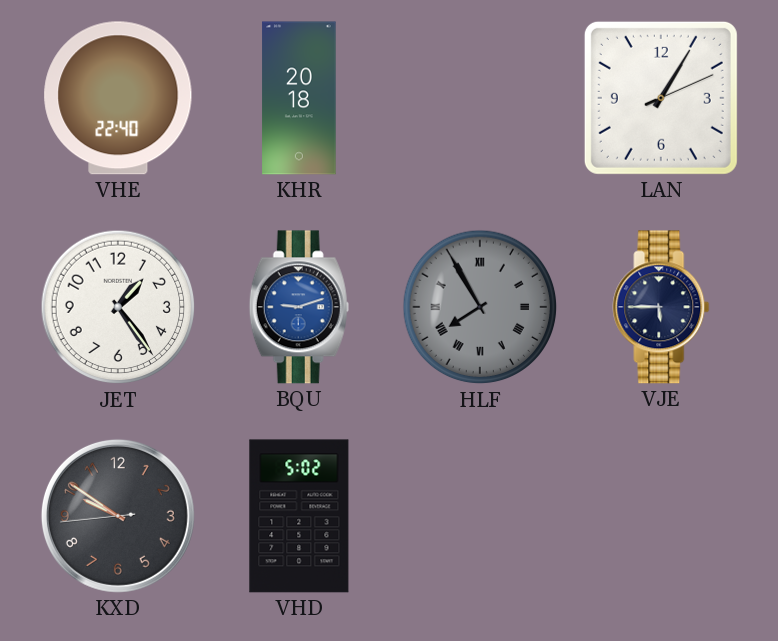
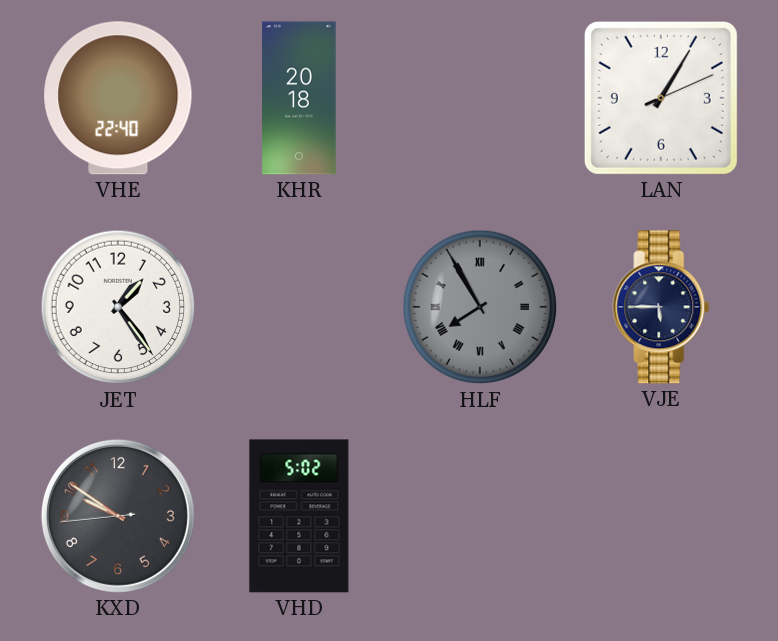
BQU: 9:12 -> none
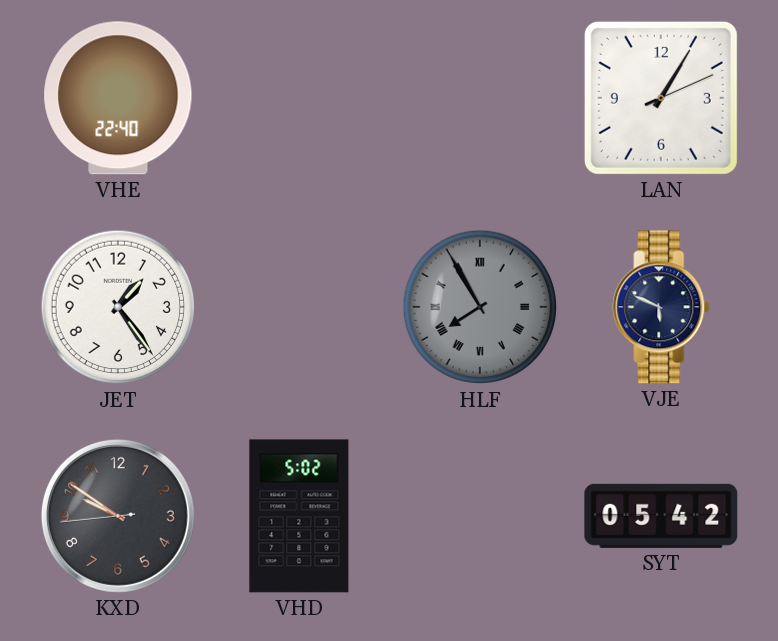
KHR: 20:18 -> none
VJE: 5:45 -> 5:49
SYT: none -> 05:42
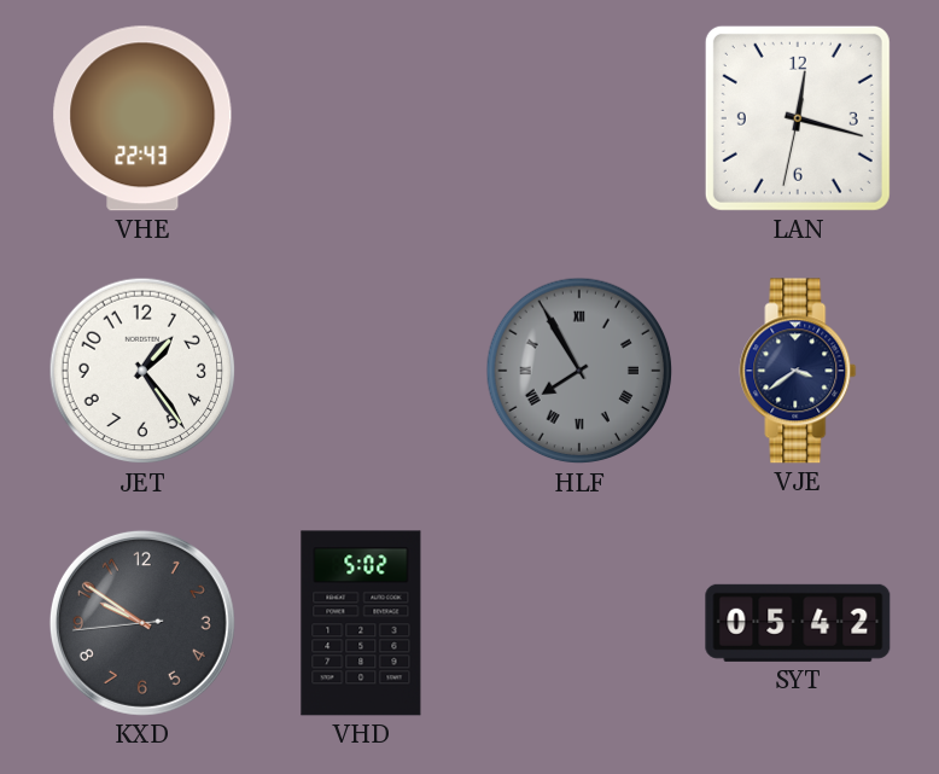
VHE: 22:40 -> 22:43
LAN: 1:05 -> 12:17
VJE: 5:49 -> 3:39
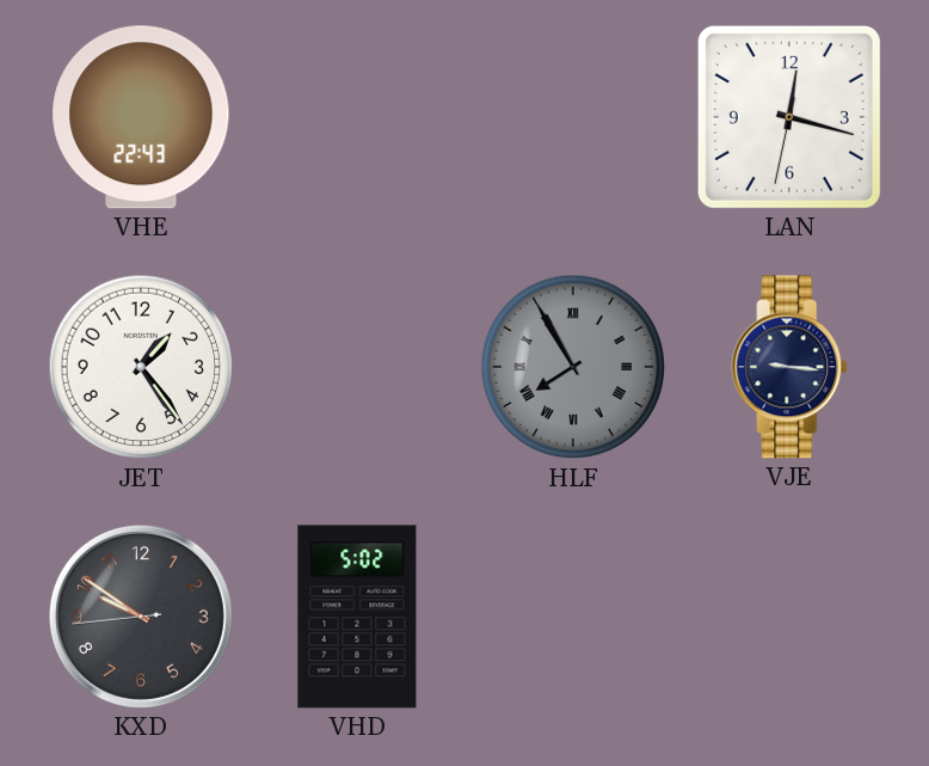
VJE: 3:39 -> 9:16
SYT: 05:42 -> none
